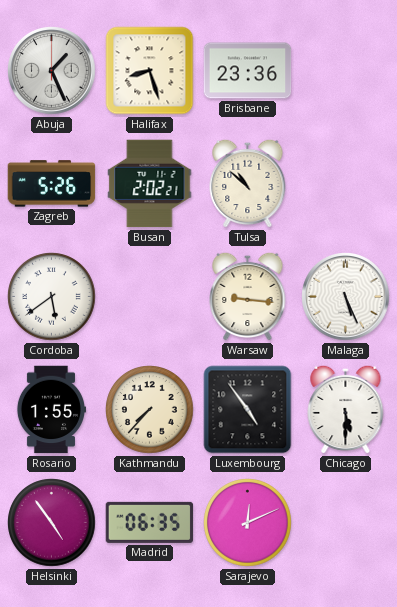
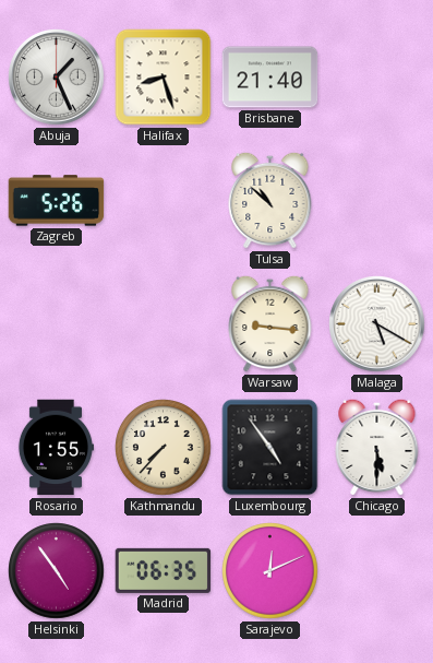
Brisbane: 23:36 -> 21:40
Busan: 2:02 -> none
Cordoba: 5:39 -> none
Malaga: 5:26 -> 5:20
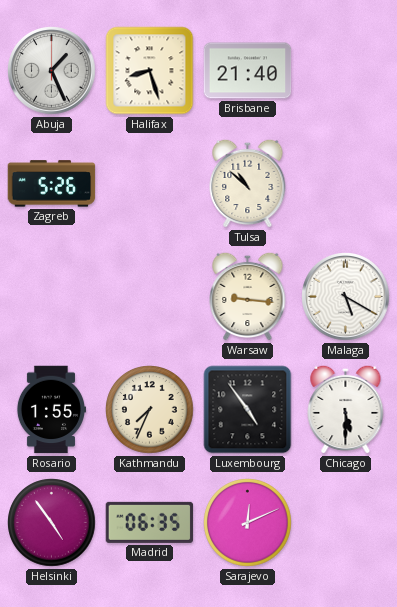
Kathmandu: 7:37 -> 7:34
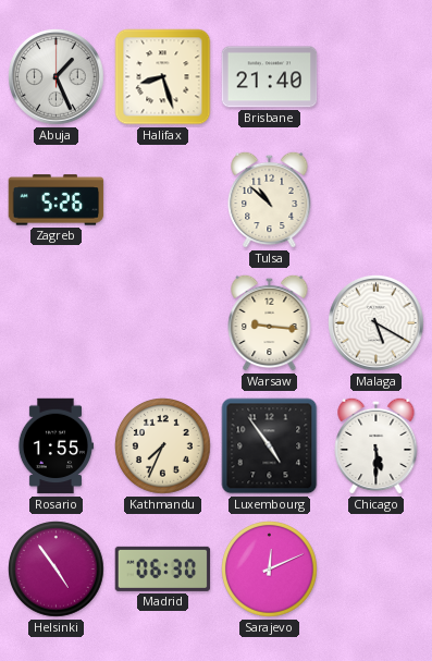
Madrid: 06:35 -> 06:30
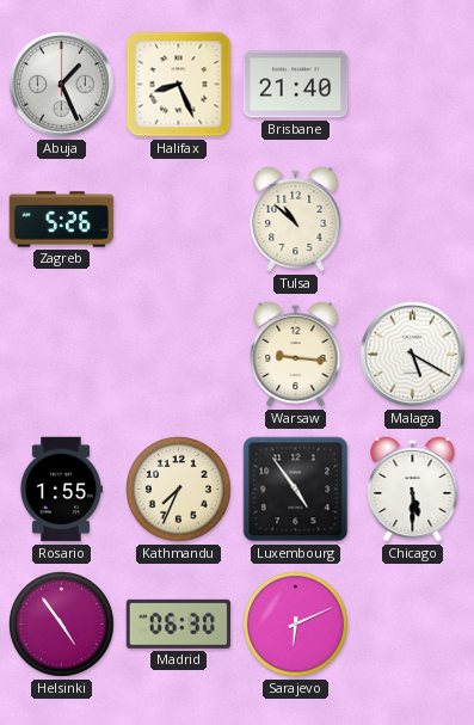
Halifax: 8:27 -> 8:26
Sarajevo: 12:11 -> 6:11
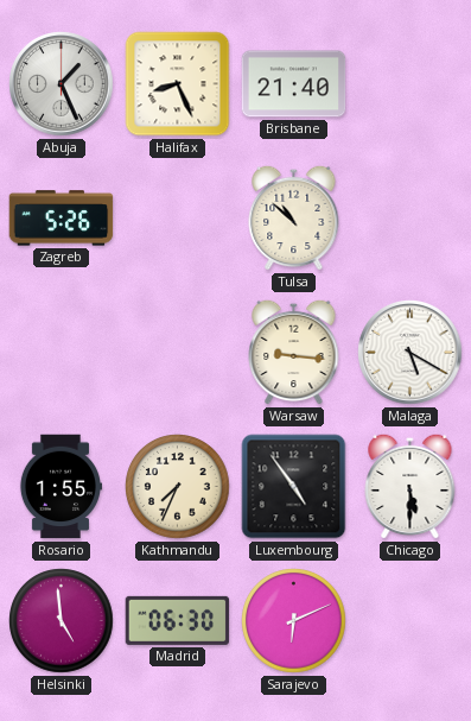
Helsinki: 4:54 -> 4:59
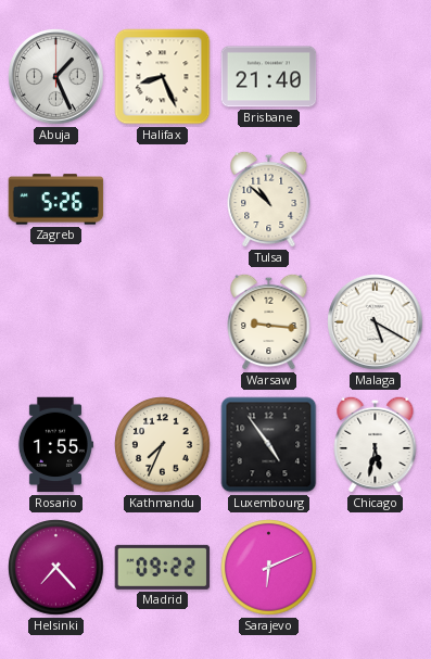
Chicago: 5:30 -> 5:32
Helsinki: 4:59 -> 7:23
Madrid: 06:30 -> 09:22
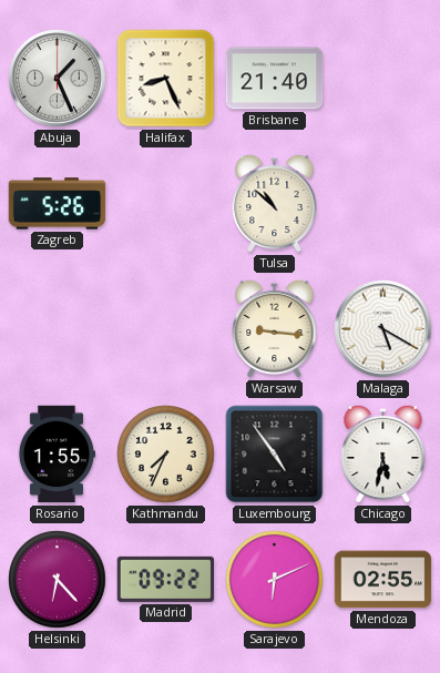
Helsinki: 7:23 -> 6:23
Mendoza: none -> 02:55
